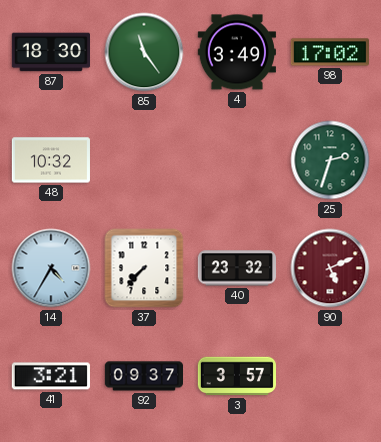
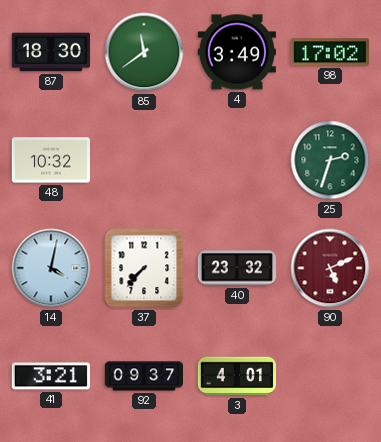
85: 11:24 -> 11:39
14: 4:35 -> 4:02
3: 3:57 -> 4:01
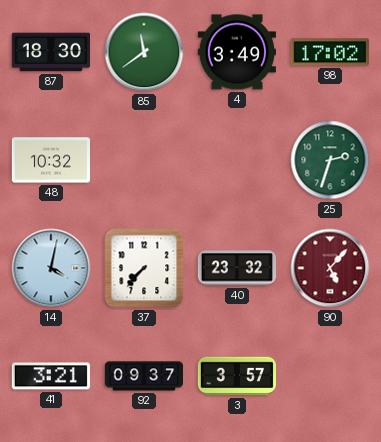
90: 5:11 -> 5:07
3: 4:01 -> 3:57
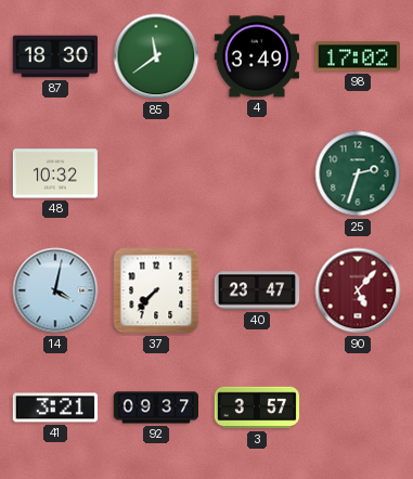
40: 23:32 -> 23:47
